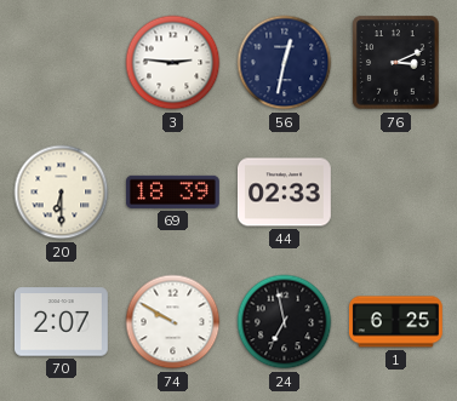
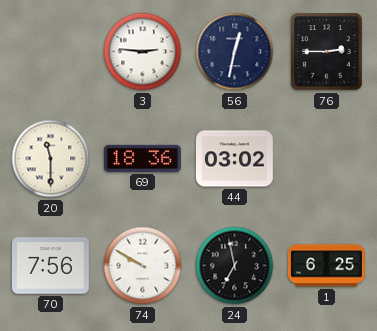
76: 3:11 -> 2:45
20: 6:30 -> 11:30
69: 18:39 -> 18:36
44: 02:33 -> 03:02
70: 2:07 -> 7:56
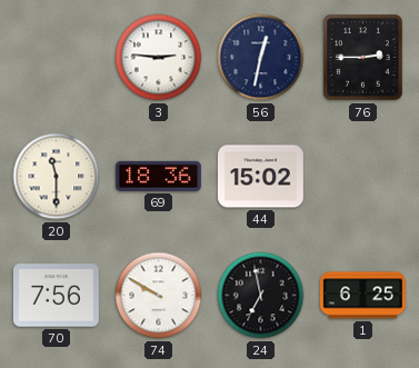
44: 03:02 -> 15:02
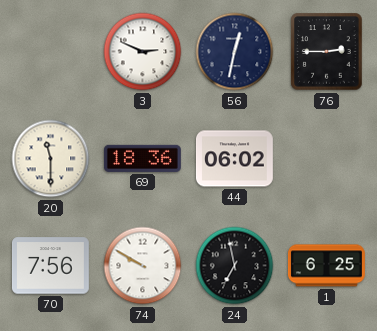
3: 2:46 -> 2:49
44: 15:02 -> 06:02
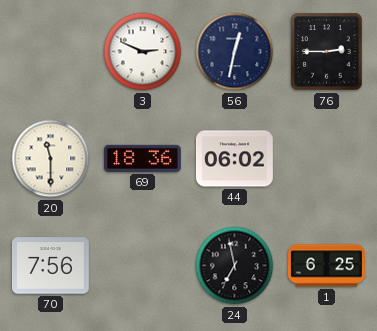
74: 9:50 -> none
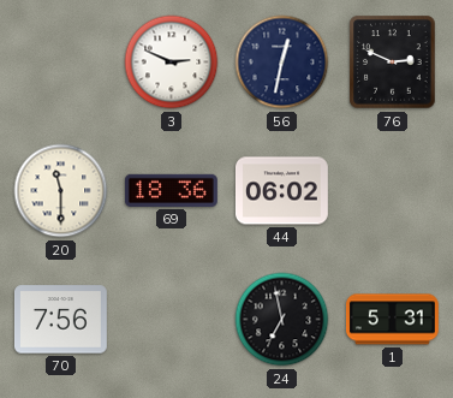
76: 2:45 -> 2:49
1: 6:25 -> 5:31
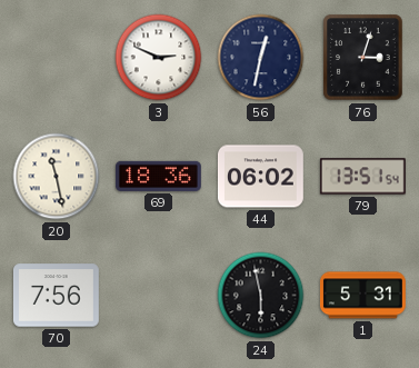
76: 2:49 -> 3:03
20: 11:30 -> 11:28
79: none -> 13:51
24: 6:58 -> 5:58
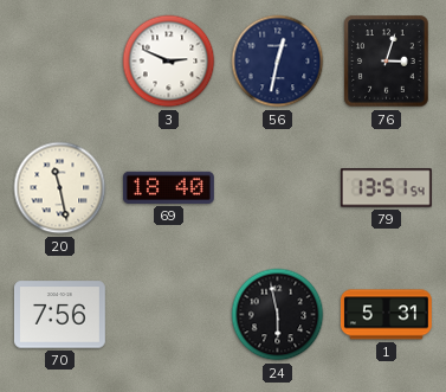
69: 18:36 -> 18:40
44: 06:02 -> none
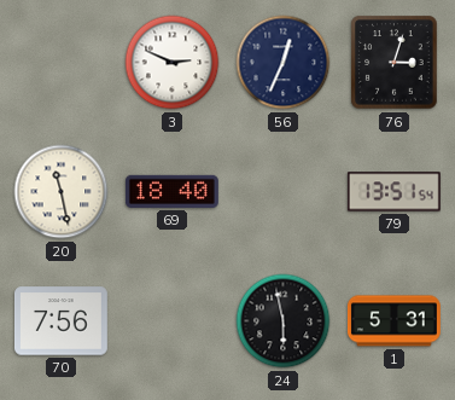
56: 12:32 -> 12:34
